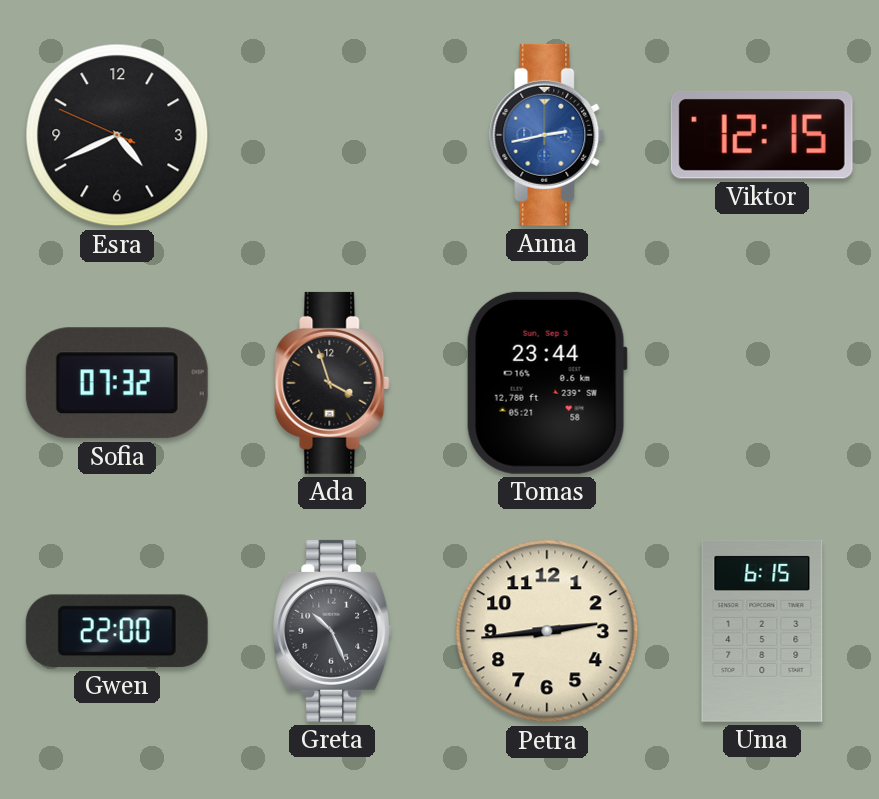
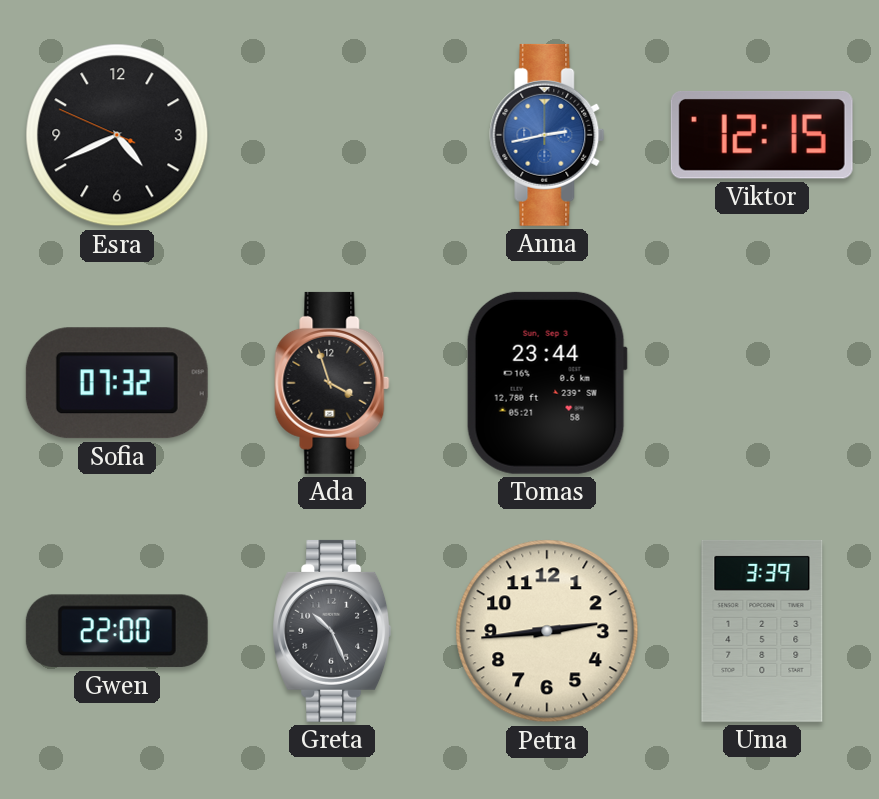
Uma: 6:15 -> 3:39
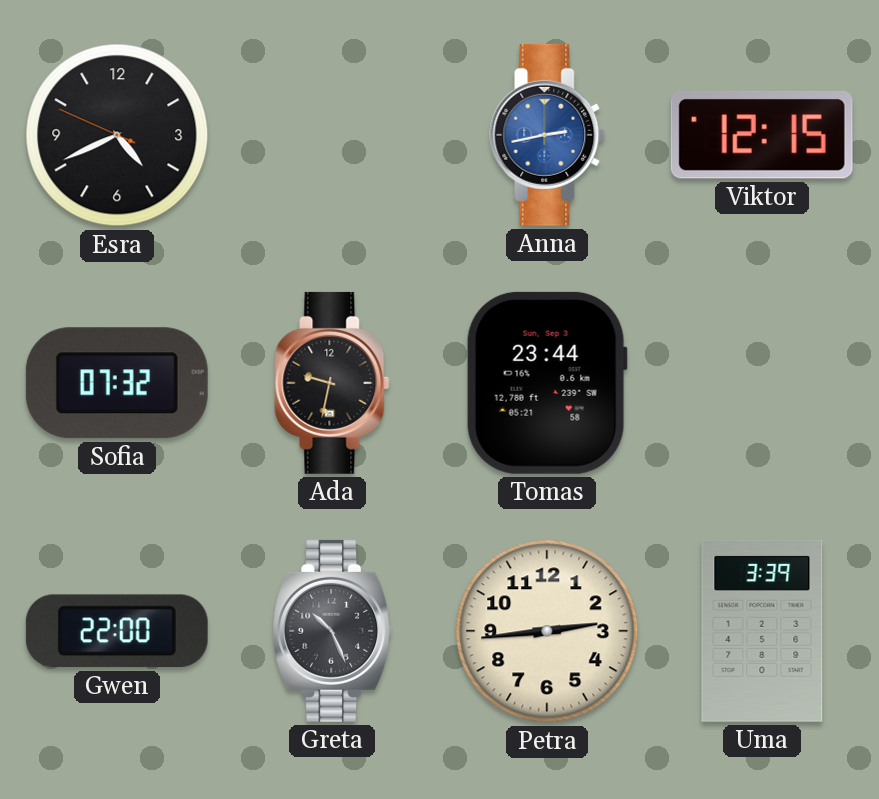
Ada: 3:57 -> 9:32
